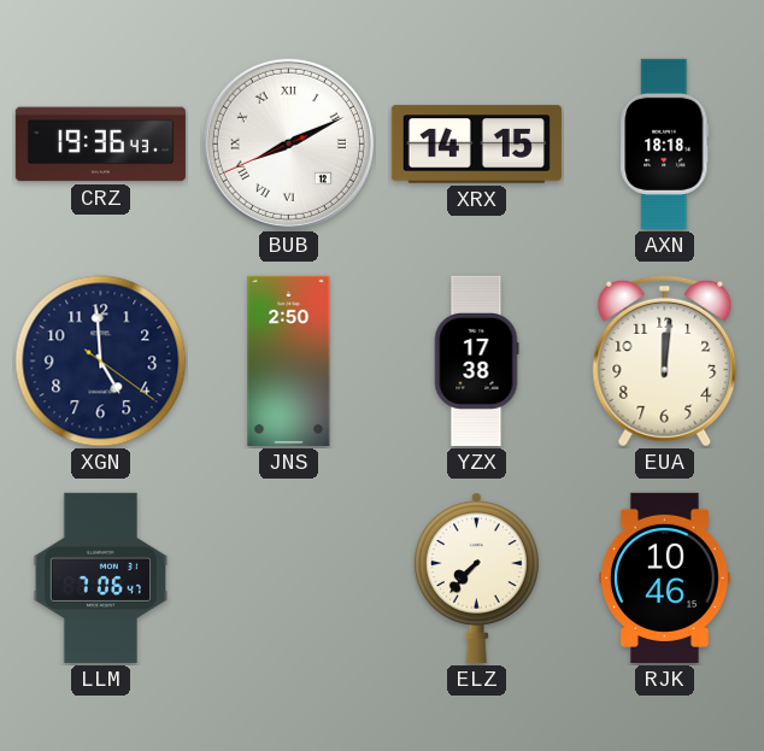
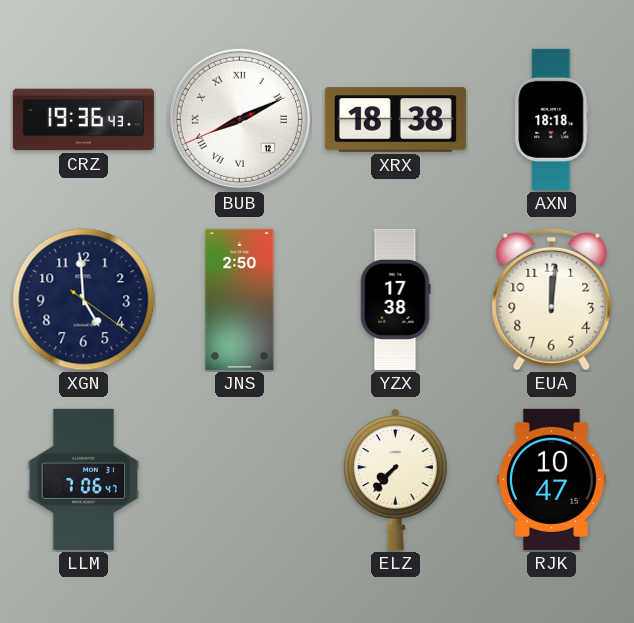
XRX: 14:15 -> 18:38
RJK: 10:46 -> 10:47
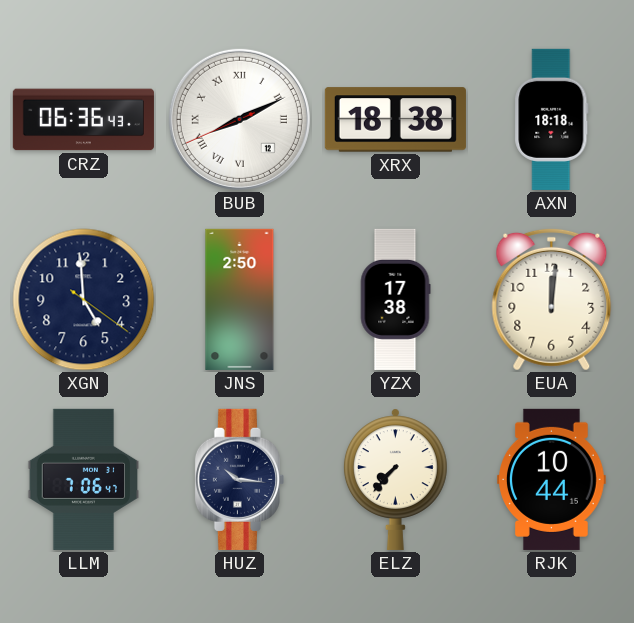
CRZ: 19:36 -> 06:36
HUZ: none -> 10:16
RJK: 10:47 -> 10:44
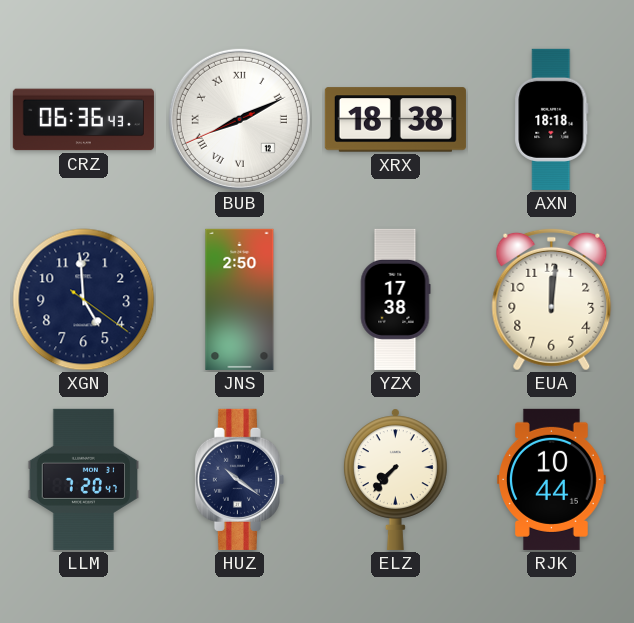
LLM: 7:06 -> 7:20
HUZ: 10:16 -> 10:21
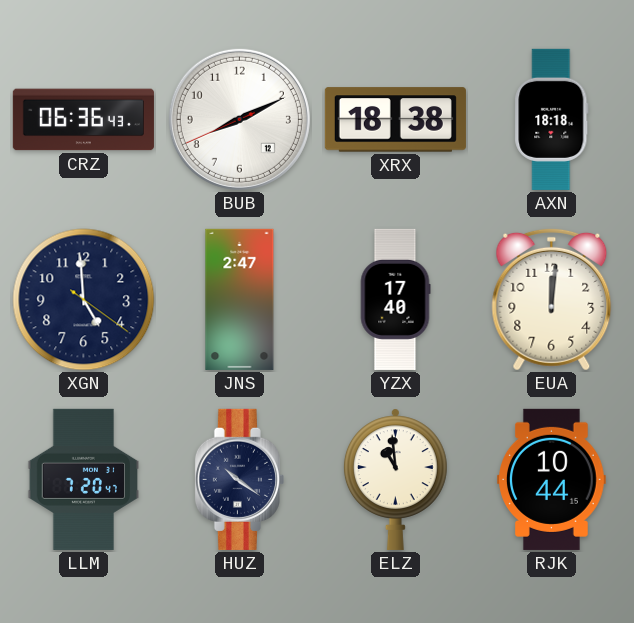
BUB numerals: Roman -> Arabic
JNS: 2:50 -> 2:47
YZX: 17:38 -> 17:40
ELZ: 7:37 -> 10:59
